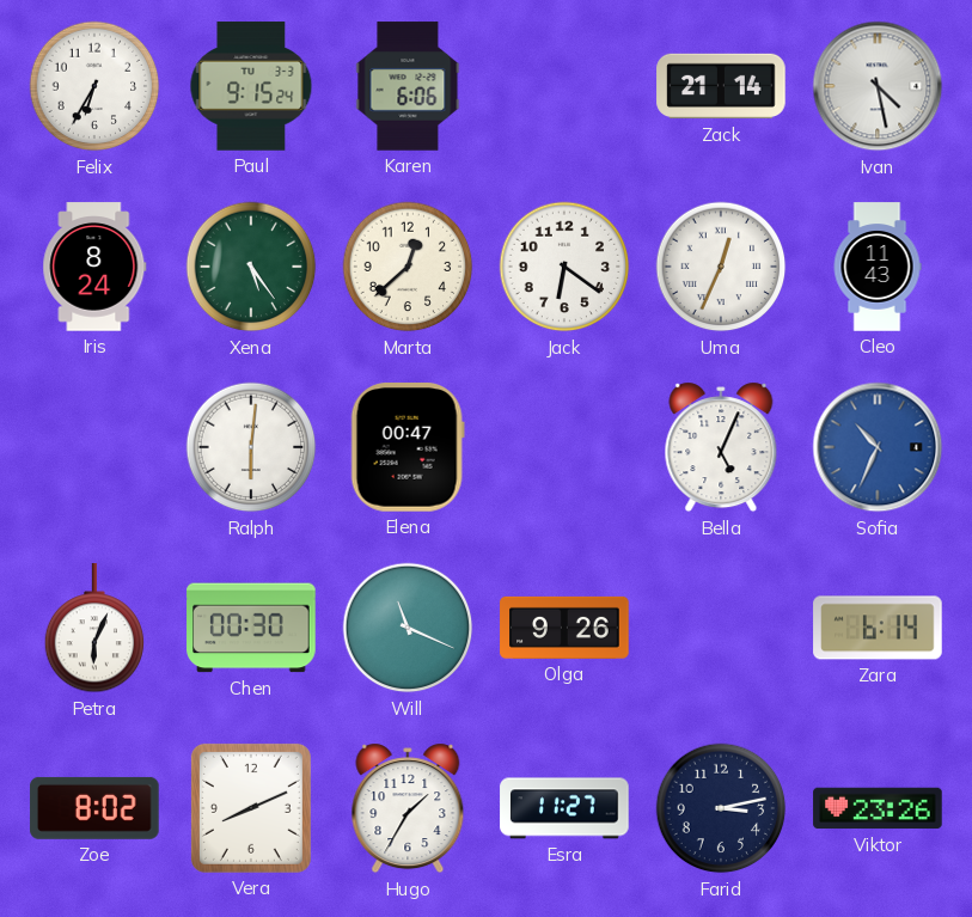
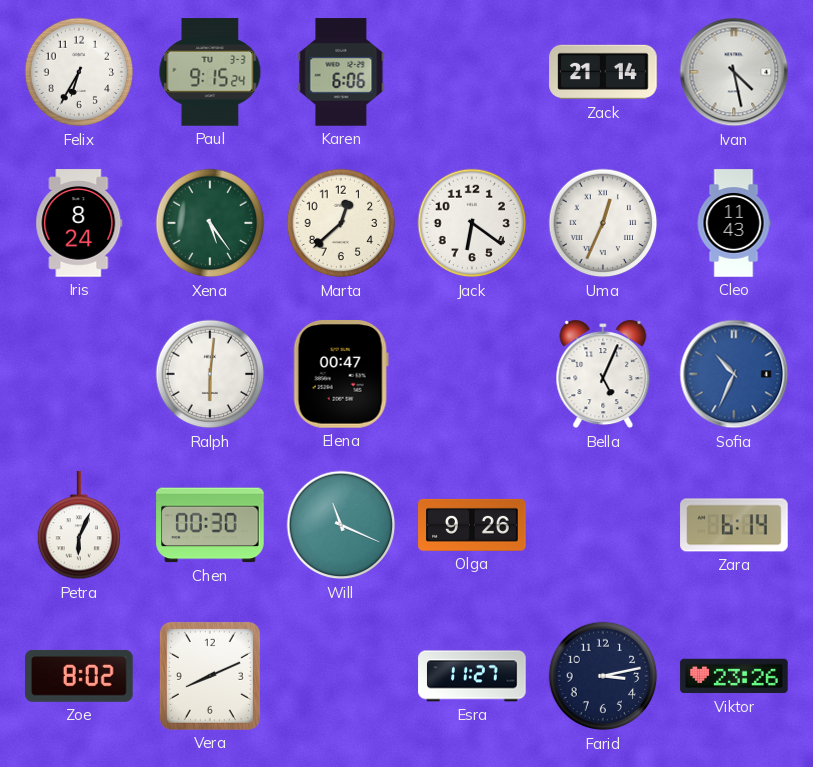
Hugo: 1:35 -> none
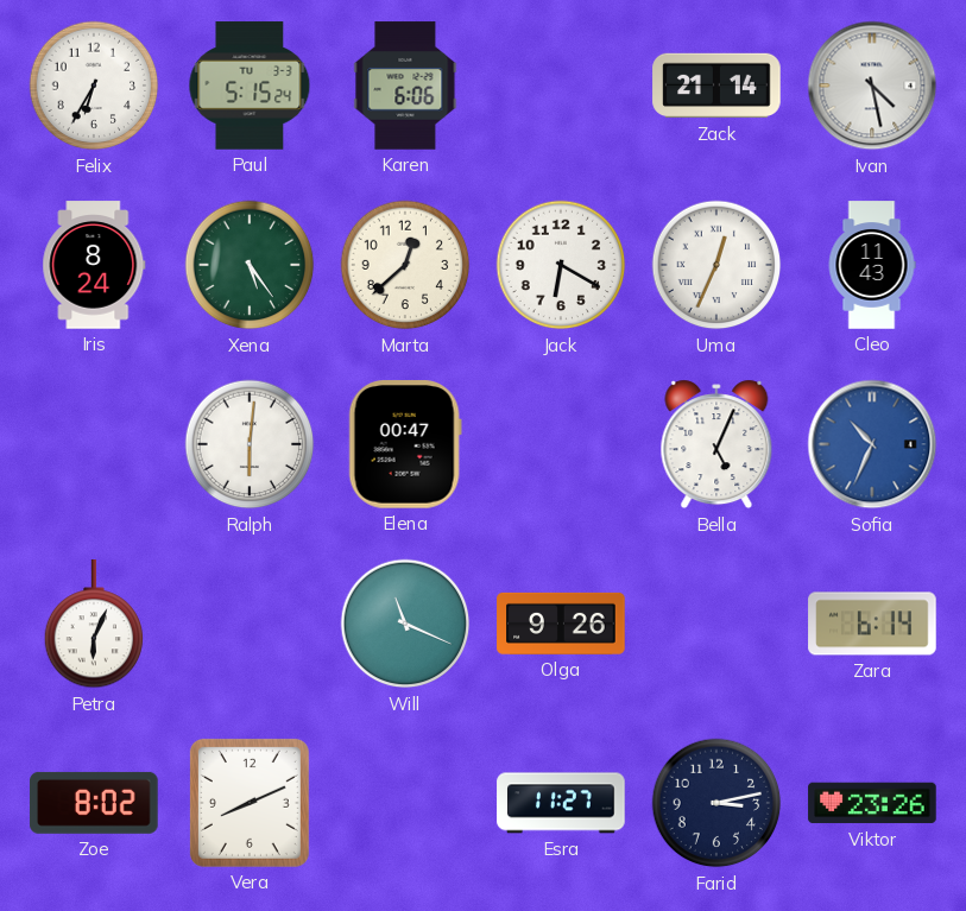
Paul: 9:15 -> 5:15
Jack: 6:21 -> 6:20
Chen: 00:30 -> none
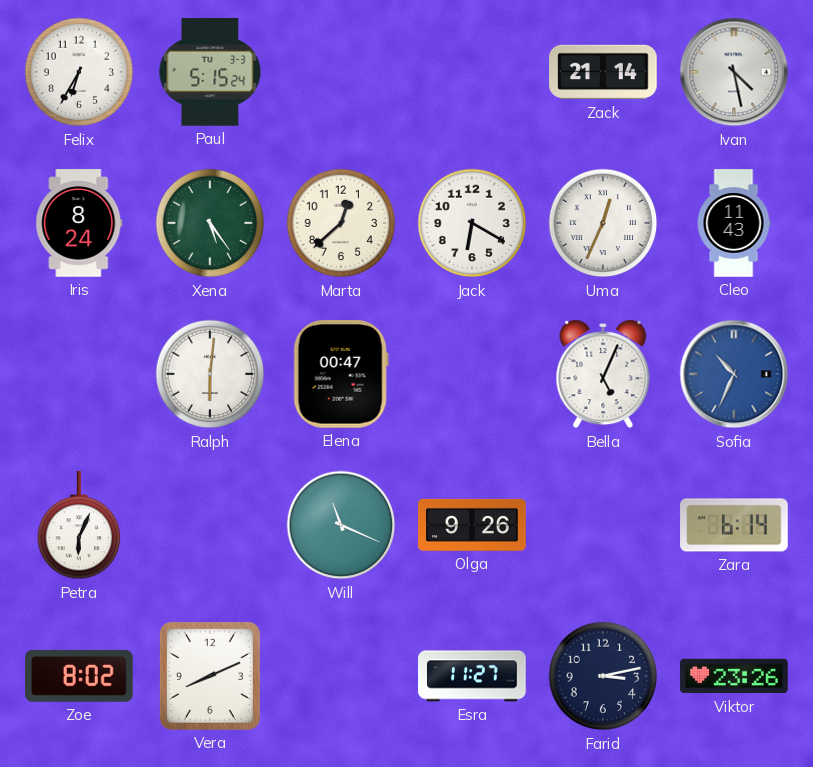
Karen: 6:06 -> none
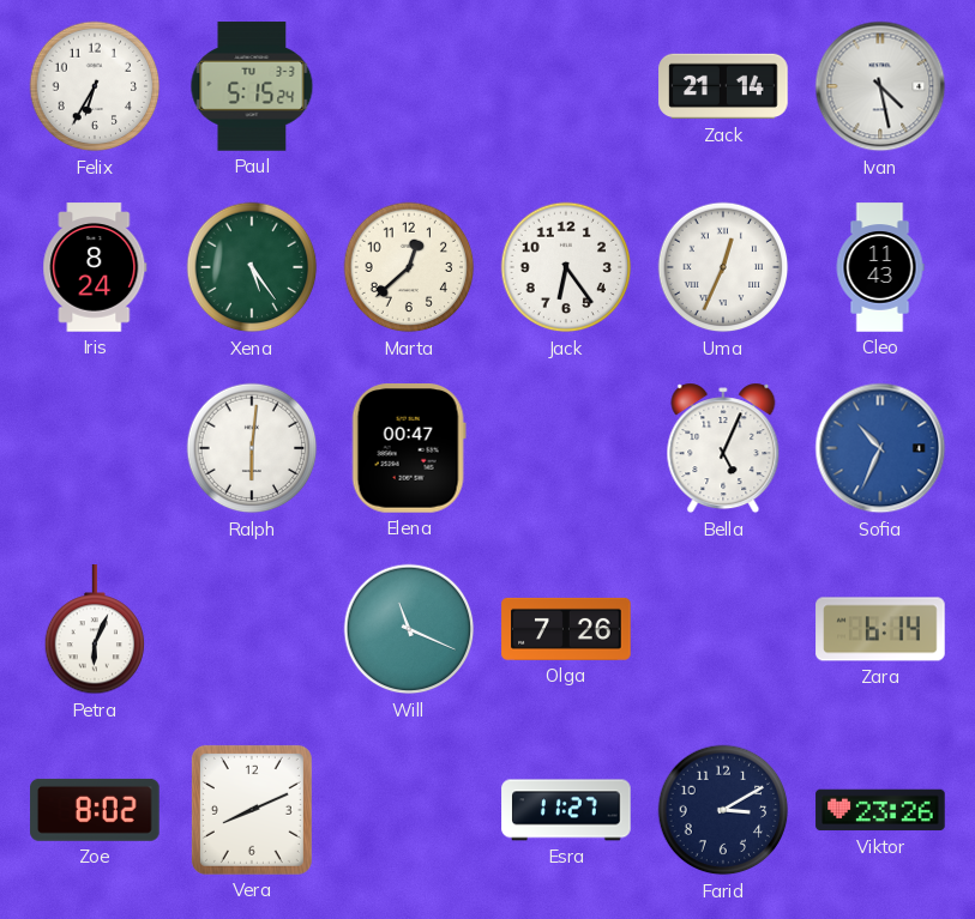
Jack: 6:20 -> 6:24
Olga: 9:26 -> 7:26
Farid: 3:13 -> 3:10
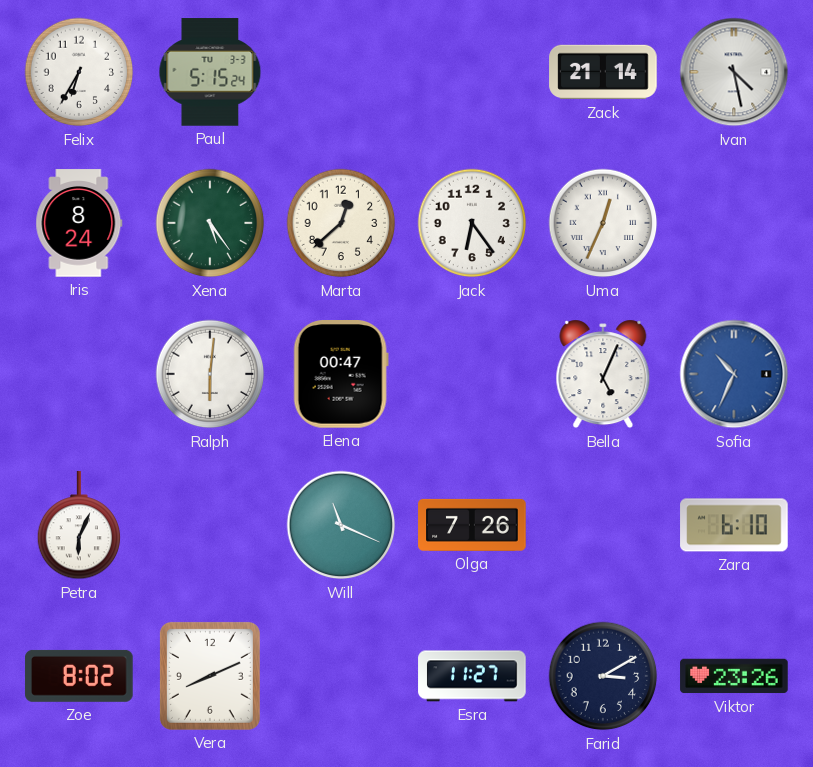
Cleo: 11:43 -> none
Zara: 6:14 -> 6:10
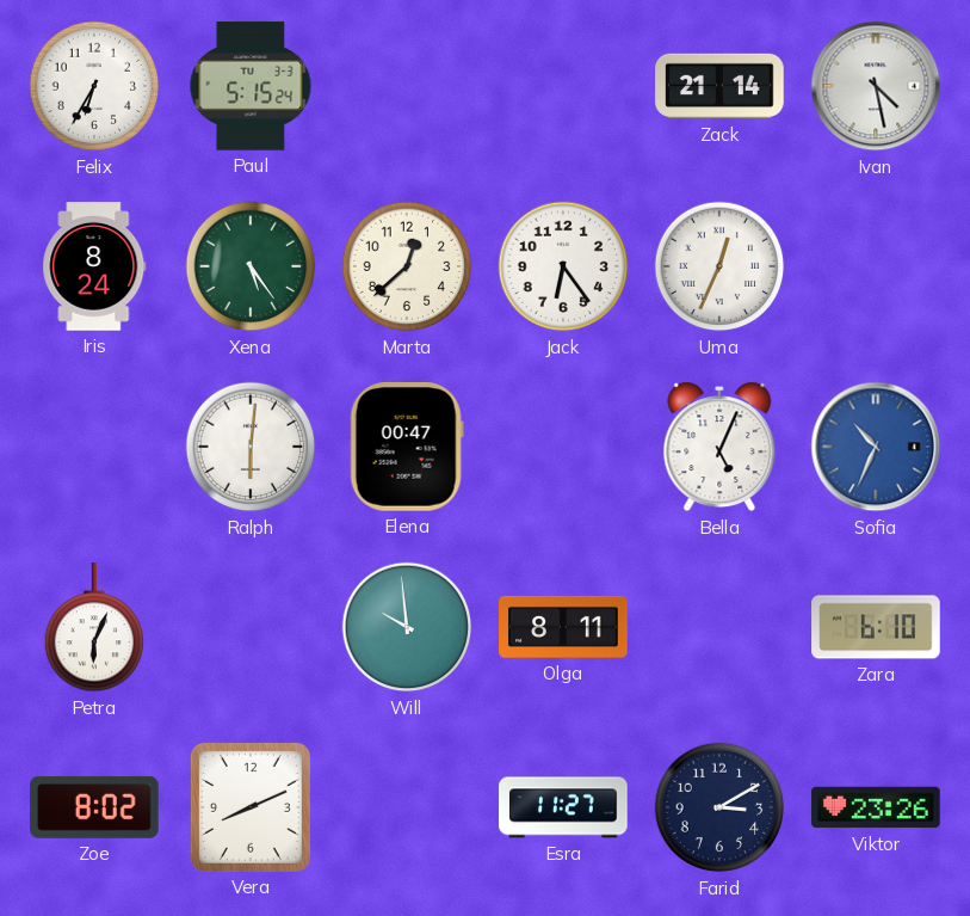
Will: 11:19 -> 9:59
Olga: 7:26 -> 8:11
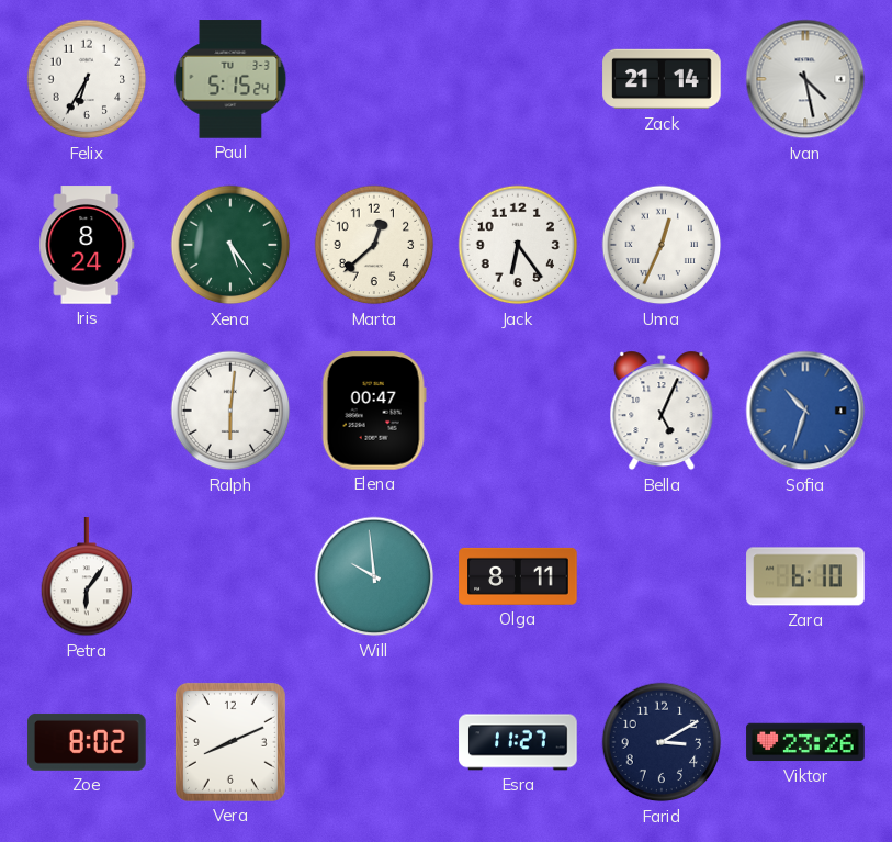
Sofia: 10:34 -> 10:33
Petra: 6:04 -> 6:06
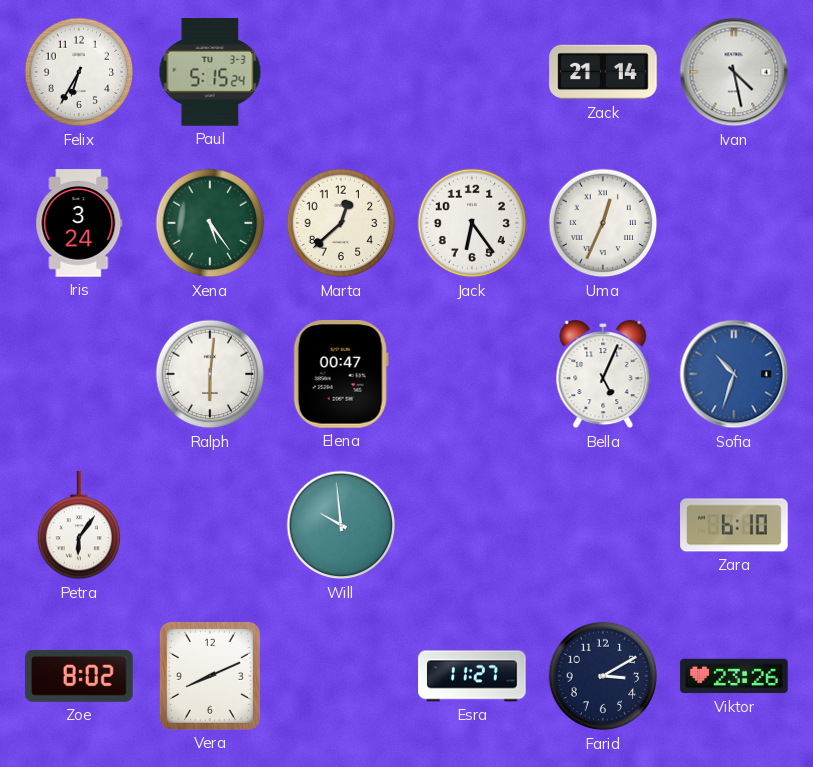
Iris: 8:24 -> 3:24
Olga: 8:11 -> none
